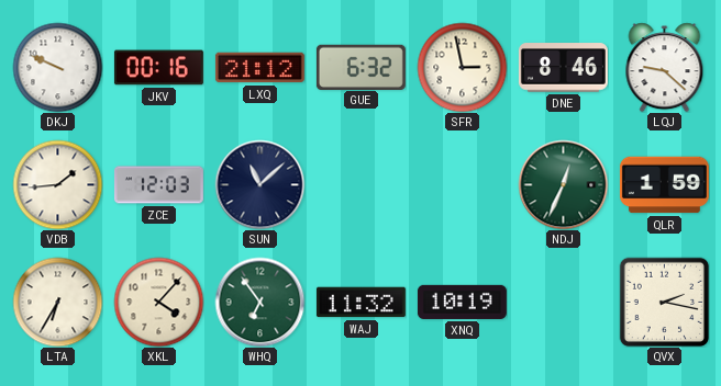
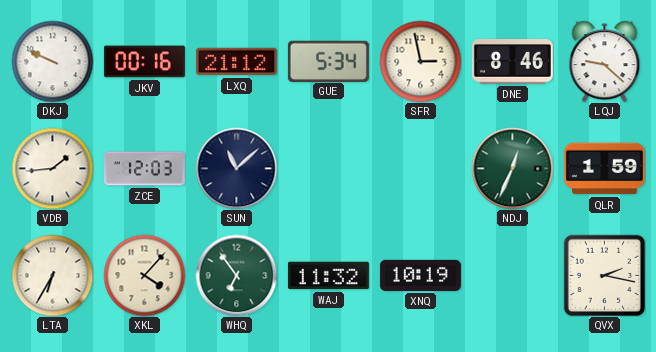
GUE: 6:32 -> 5:34
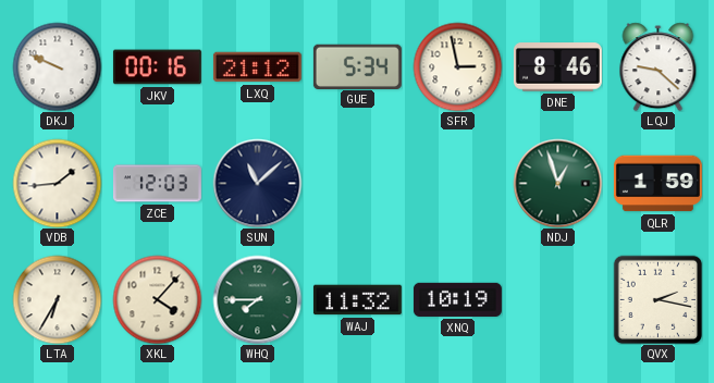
NDJ: 12:34 -> 12:57
WHQ: 6:54 -> 7:45
